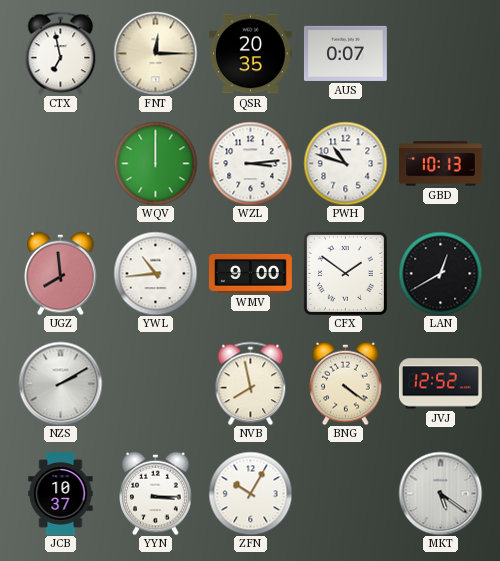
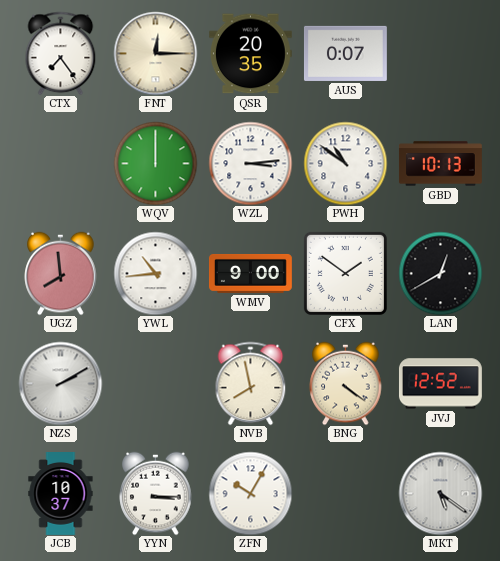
CTX: 6:58 -> 7:24
PWH: 10:48 -> 10:51
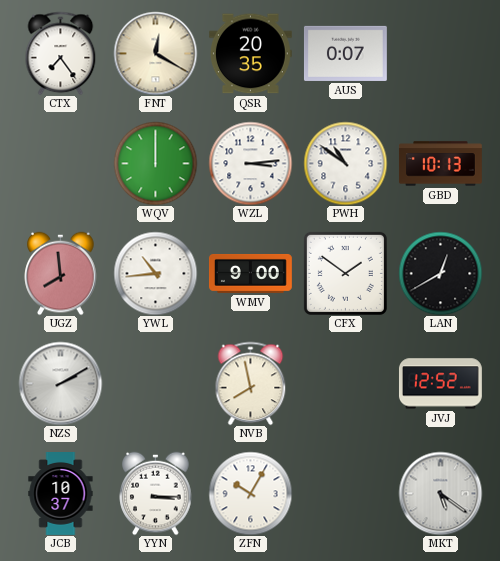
FNT: 12:15 -> 12:20
BNG: 4:21 -> none
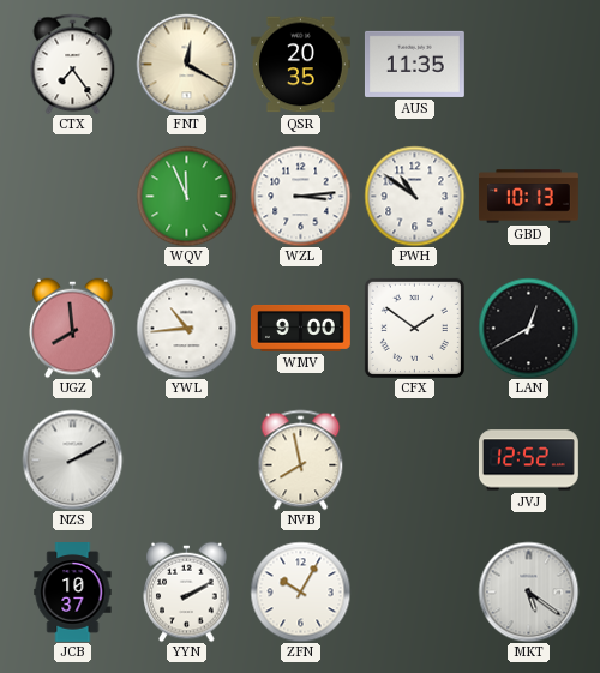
AUS: 0:07 -> 11:35
WQV: 12:00 -> 11:56
YYN: 3:15 -> 2:10
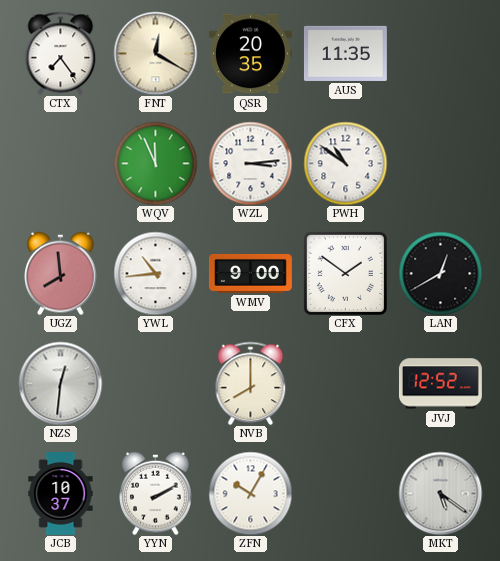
GBD: 10:13 -> none
NZS: 2:10 -> 12:31
NVB: 7:58 -> 8:00
